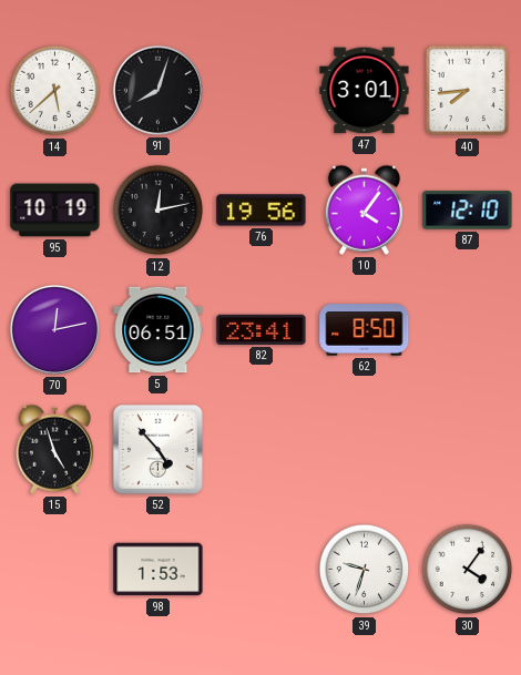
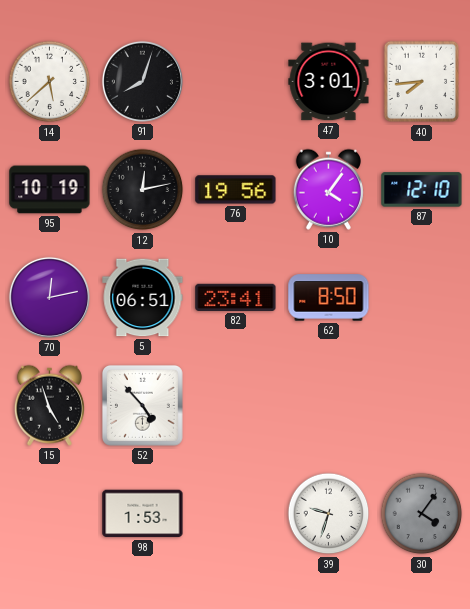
30 dial: white -> grey
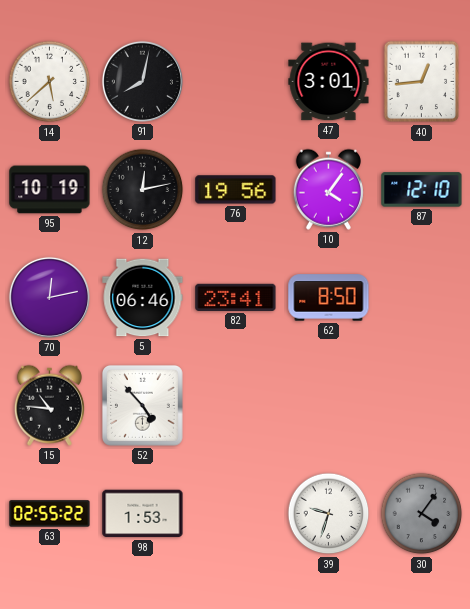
91: 8:03 -> 8:02
40: 7:44 -> 12:44
5: 06:51 -> 06:46
15: 4:57 -> 10:46
63: none -> 02:55
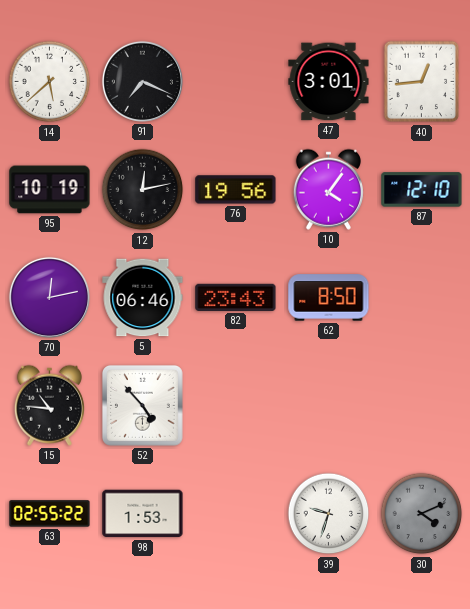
91: 8:02 -> 7:19
82: 23:41 -> 23:43
30: 4:06 -> 4:11
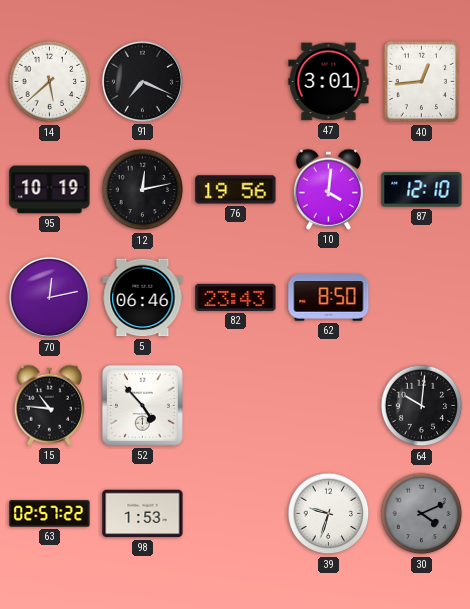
10: 4:06 -> 4:01
64: none -> 10:01
63: 02:55 -> 02:57
